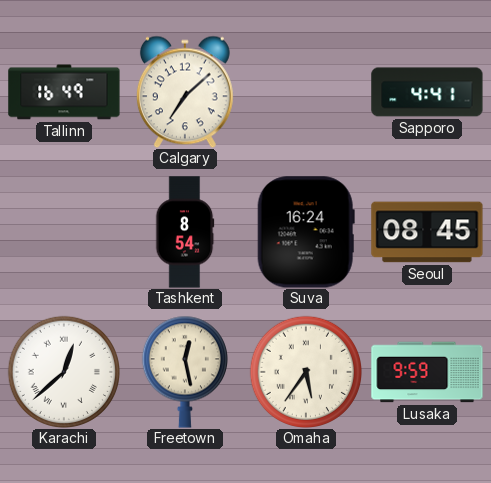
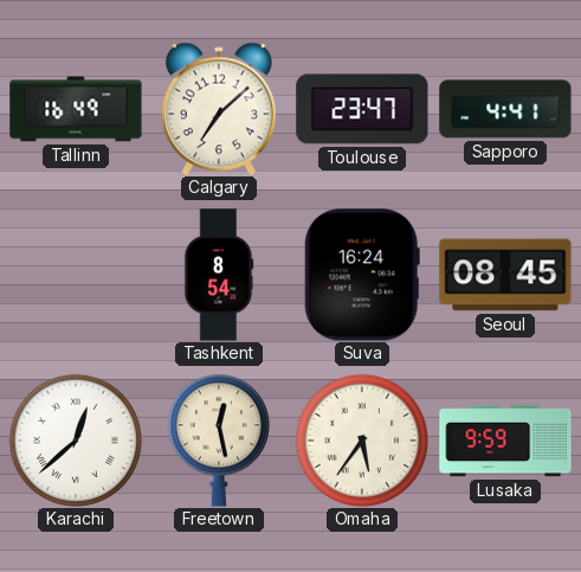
Toulouse: none -> 23:47
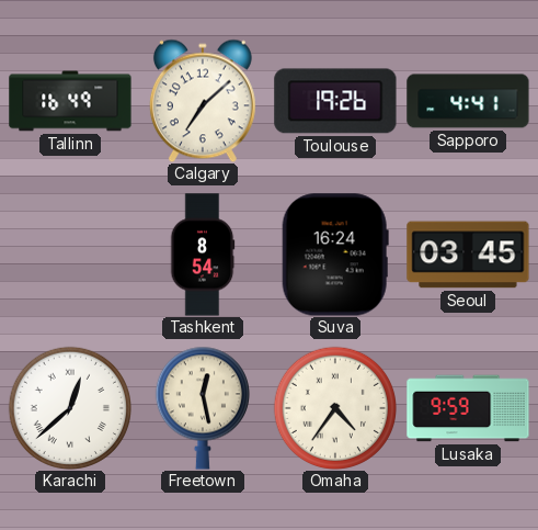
Toulouse: 23:47 -> 19:26
Seoul: 08:45 -> 03:45
Omaha: 5:36 -> 4:36
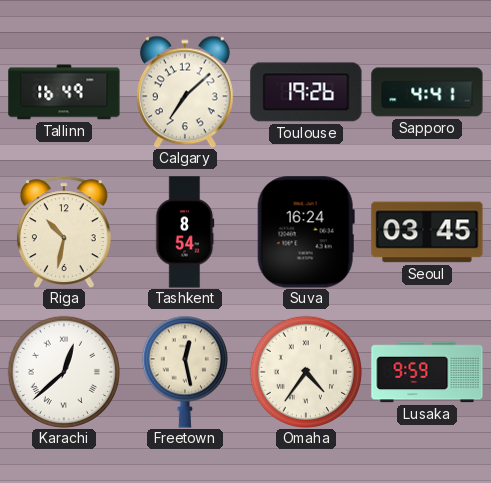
Riga: none -> 10:32
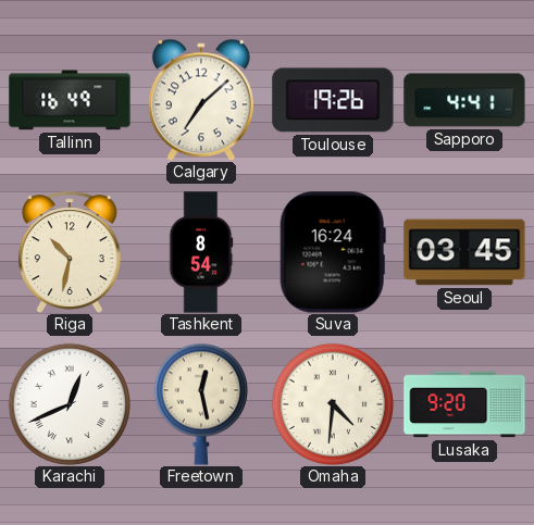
Karachi: 12:38 -> 12:41
Omaha: 4:36 -> 4:31
Lusaka: 9:59 -> 9:20
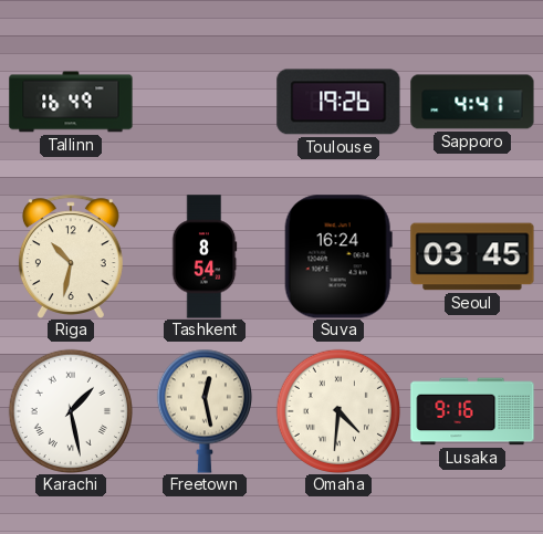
Calgary: 7:08 -> none
Karachi: 12:41 -> 1:28
Lusaka: 9:20 -> 9:16
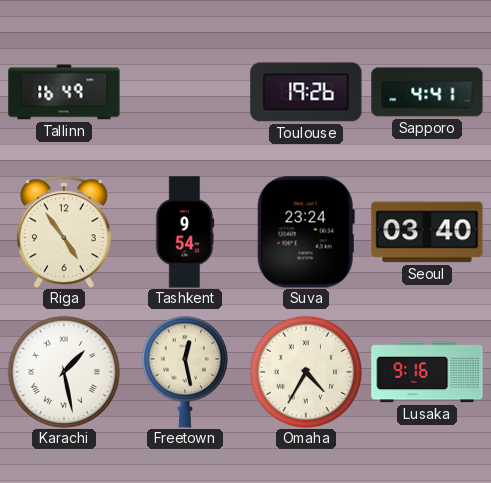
Riga: 10:32 -> 4:54
Tashkent: 8:54 -> 9:54
Suva: 16:24 -> 23:24
Seoul: 03:45 -> 03:40
Omaha: 4:31 -> 4:35
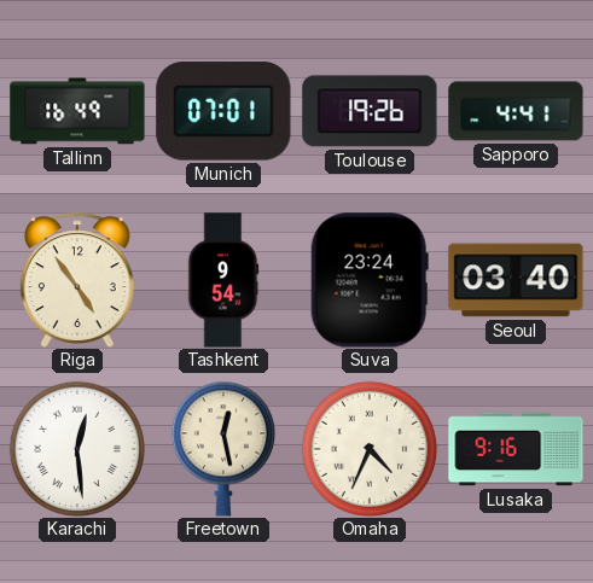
Munich: none -> 07:01
Karachi: 1:28 -> 12:29
Omaha: 4:35 -> 4:34
